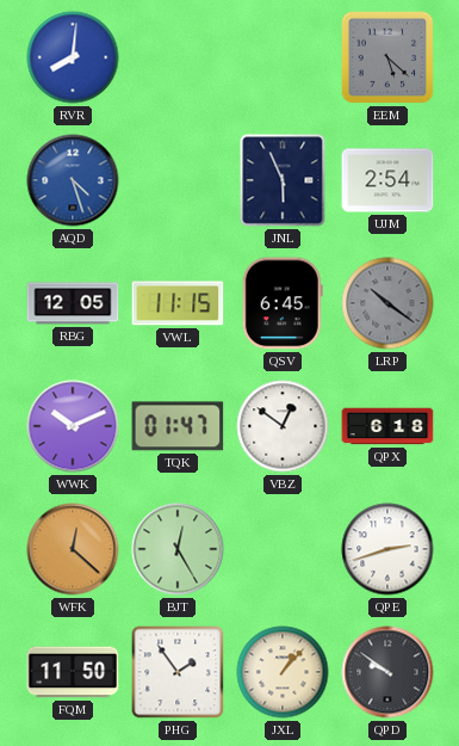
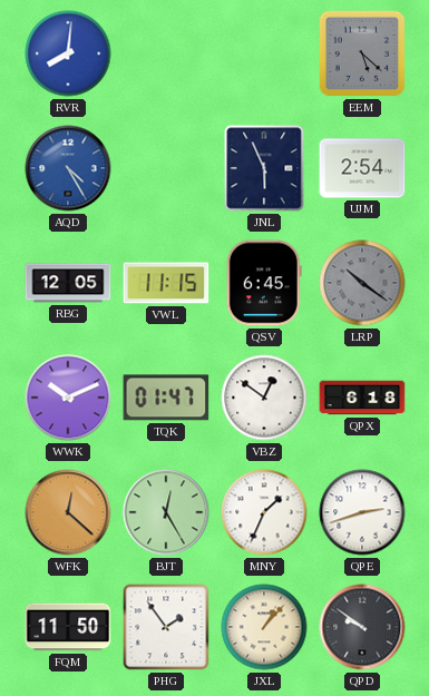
AQD: 4:27 -> 4:25
MNY: none -> 1:34
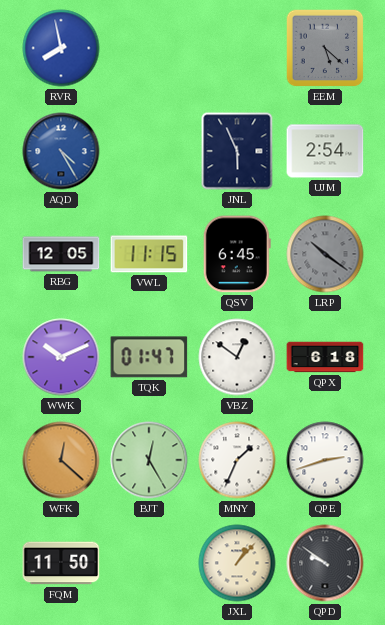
RVR: 8:01 -> 7:58
PHG: 1:54 -> none
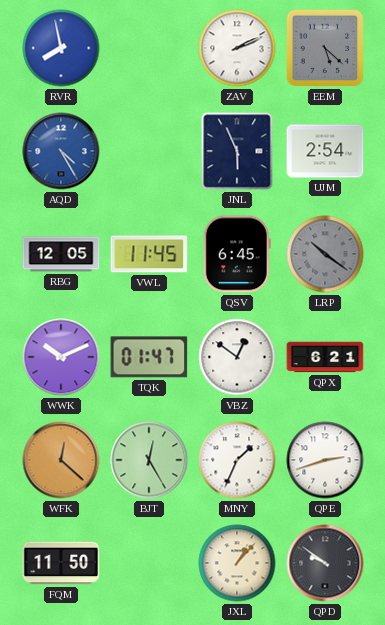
ZAV: none -> 2:11
VWL: 11:15 -> 11:45
QPX: 6:18 -> 6:21
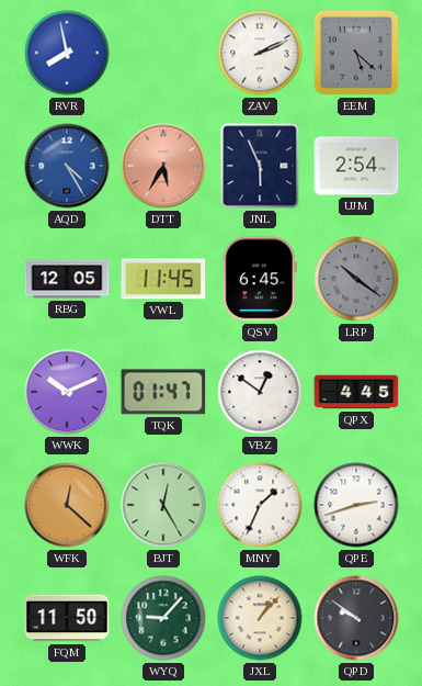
DTT: none -> 5:35
QPX: 6:21 -> 4:45
WYQ: none -> 9:07
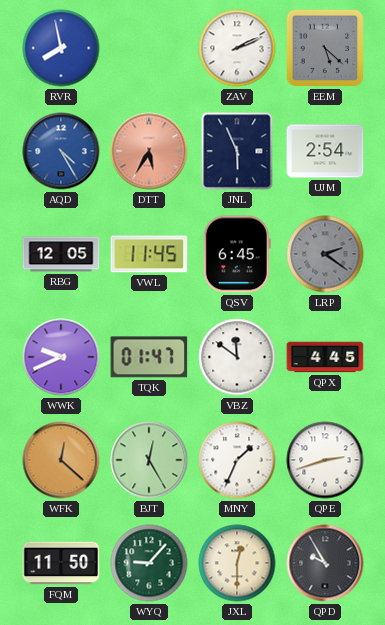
LRP: 10:21 -> 2:21
WWK: 10:11 -> 9:41
VBZ: 12:51 -> 11:51
JXL: 1:07 -> 12:30
QPD: 9:51 -> 9:55
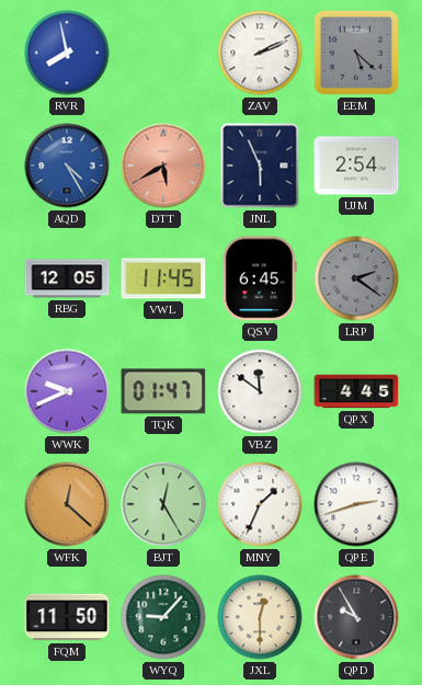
DTT: 5:35 -> 5:40
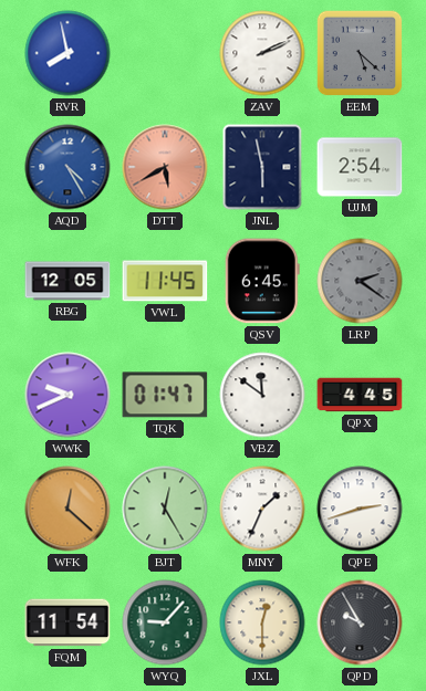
JNL: 5:56 -> 5:58
FQM: 11:50 -> 11:54
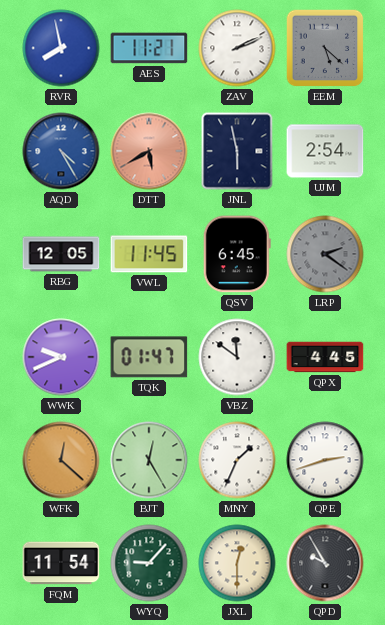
AES: none -> 11:21
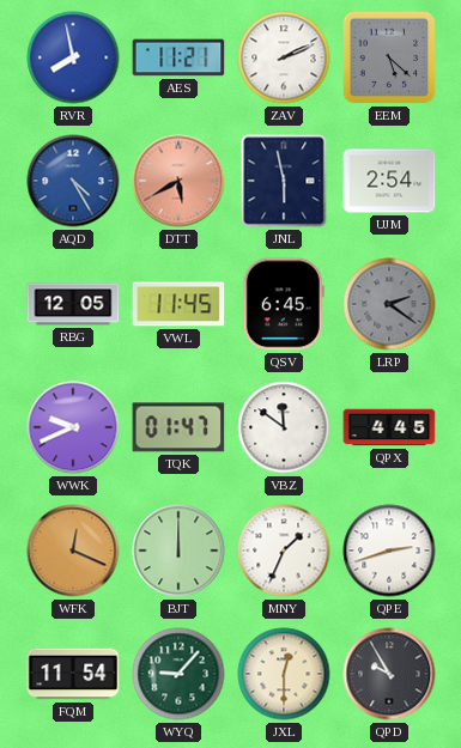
WFK: 12:22 -> 12:19
BJT: 12:25 -> 12:00
